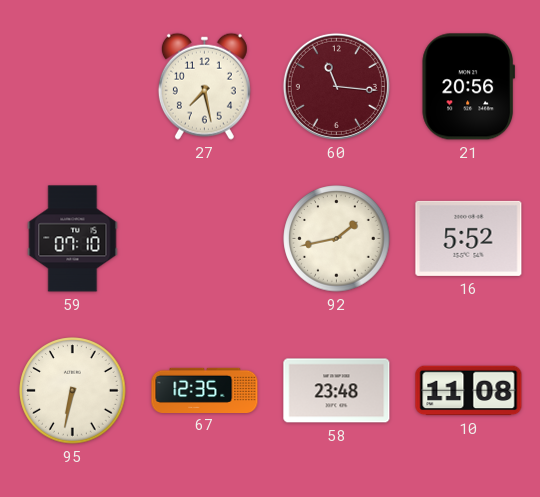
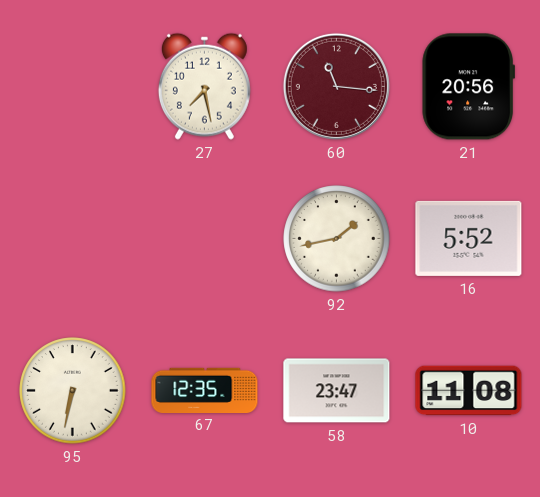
59: 07:10 -> none
58: 23:48 -> 23:47
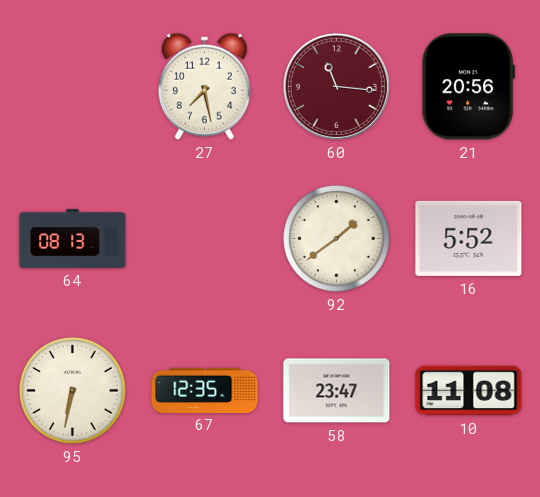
64: none -> 08:13
92: 1:43 -> 1:39
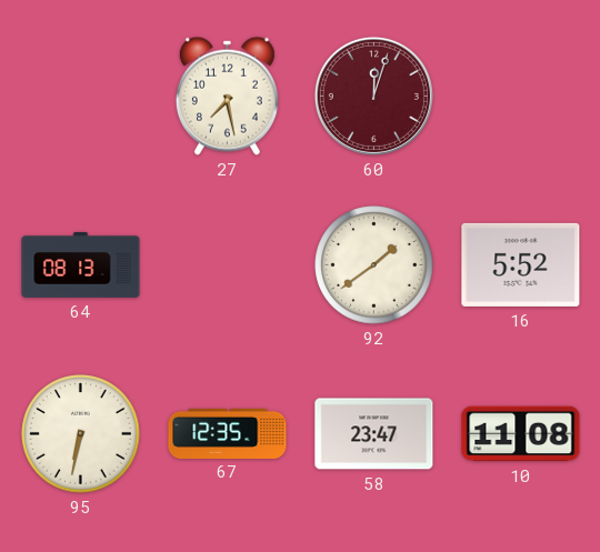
60: 11:16 -> 12:03
21: 20:56 -> none
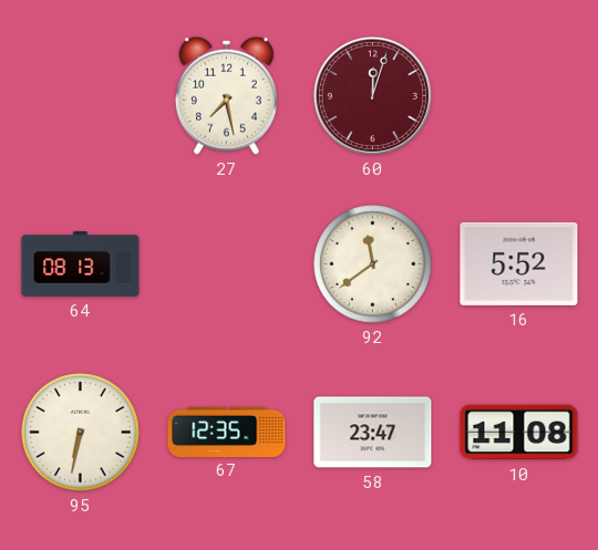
92: 1:39 -> 11:39
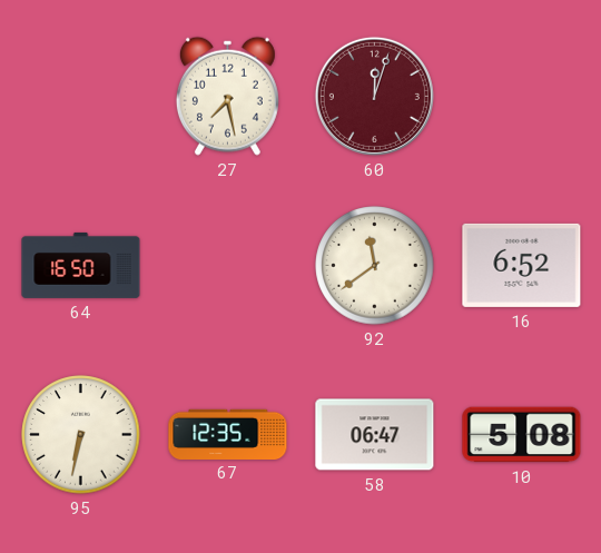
64: 08:13 -> 16:50
16: 5:52 -> 6:52
58: 23:47 -> 06:47
10: 11:08 -> 5:08
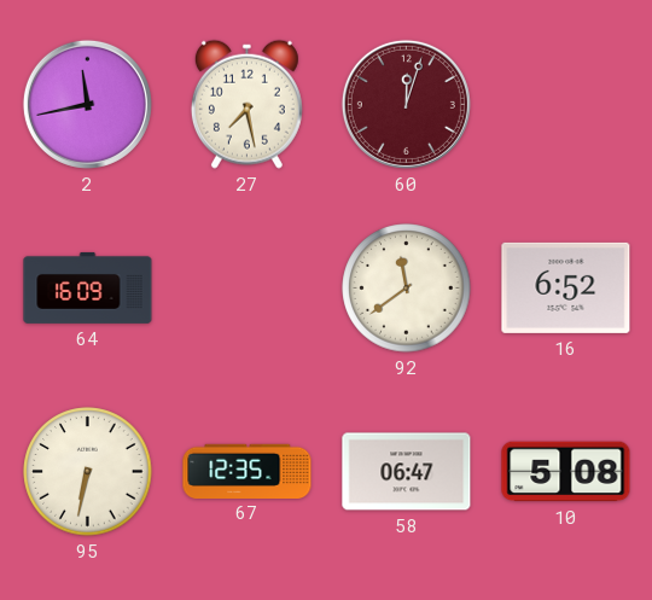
2: none -> 11:43
64: 16:50 -> 16:09
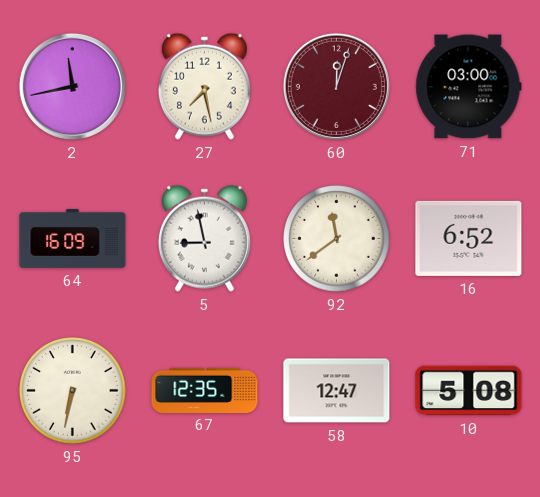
71: none -> 03:00
5: none -> 8:58
58: 06:47 -> 12:47
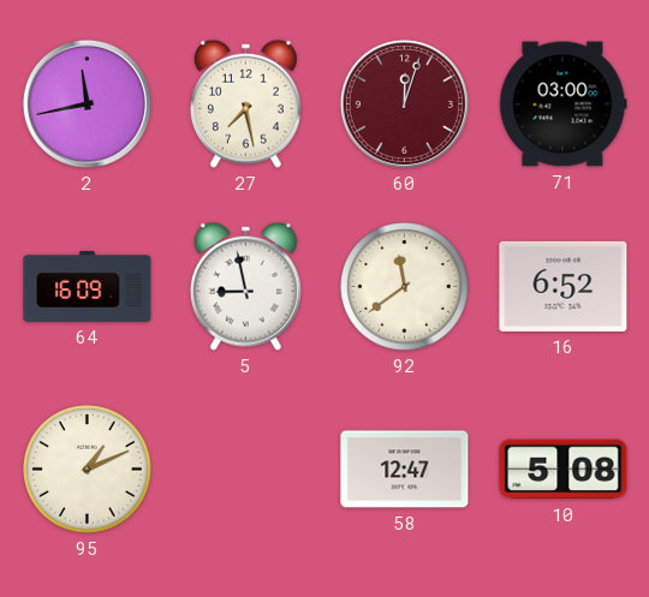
95: 6:32 -> 1:11
67: 12:35 -> none
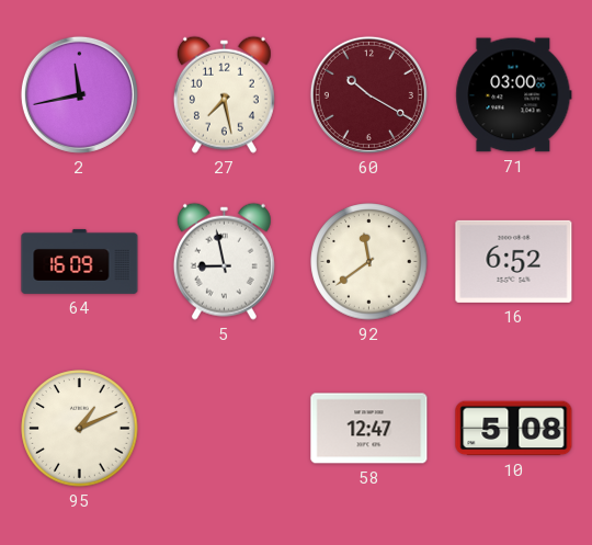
60: 12:03 -> 10:20
